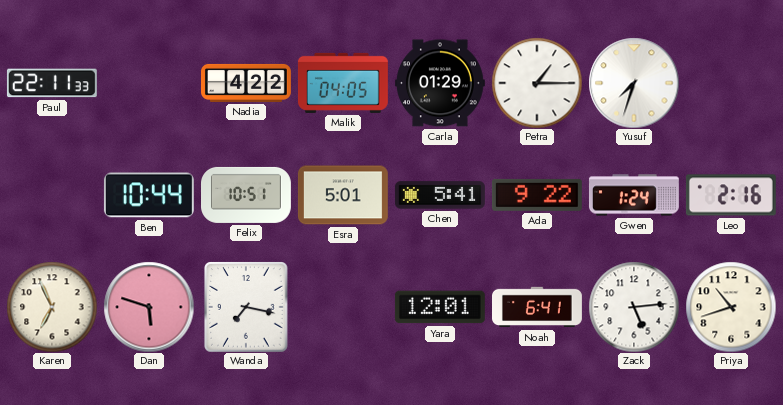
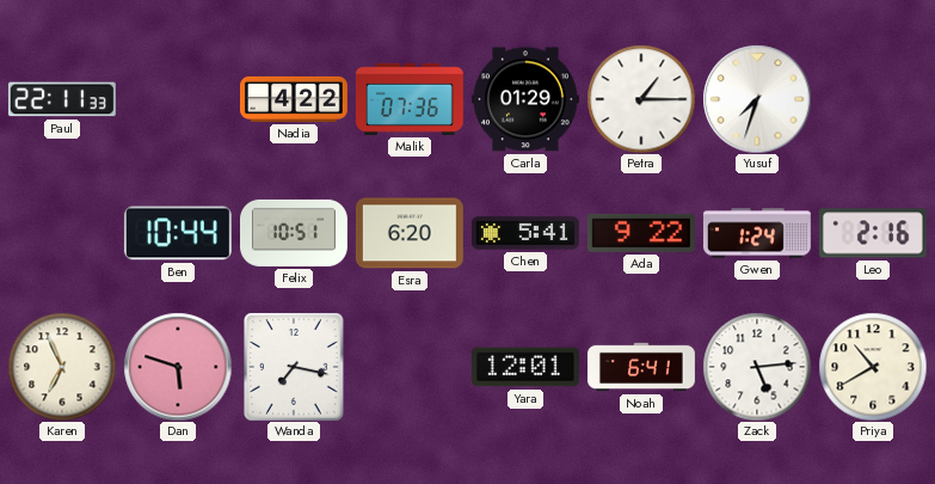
Malik: 04:05 -> 07:36
Esra: 5:01 -> 6:20
Priya: 10:42 -> 10:40
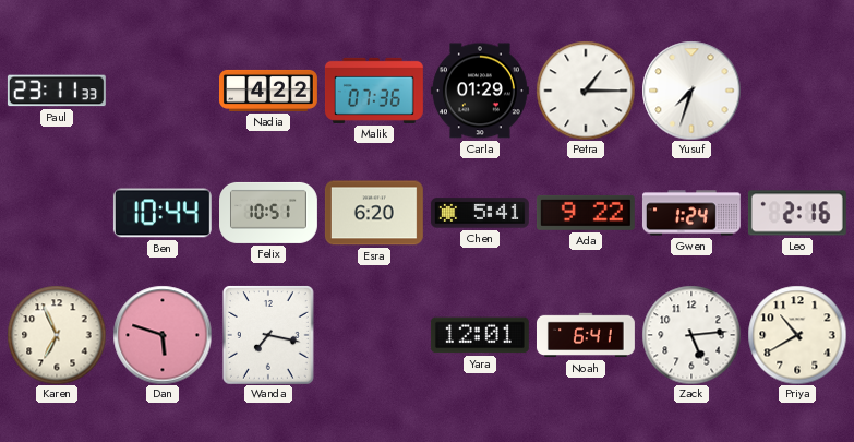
Paul: 22:11 -> 23:11
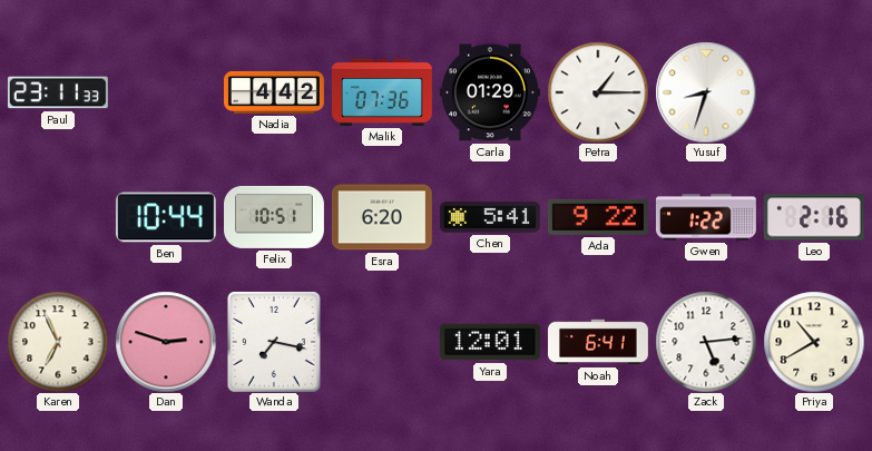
Nadia: 4:22 -> 4:42
Yusuf: 7:33 -> 8:33
Gwen: 1:24 -> 1:22
Dan: 5:48 -> 2:48
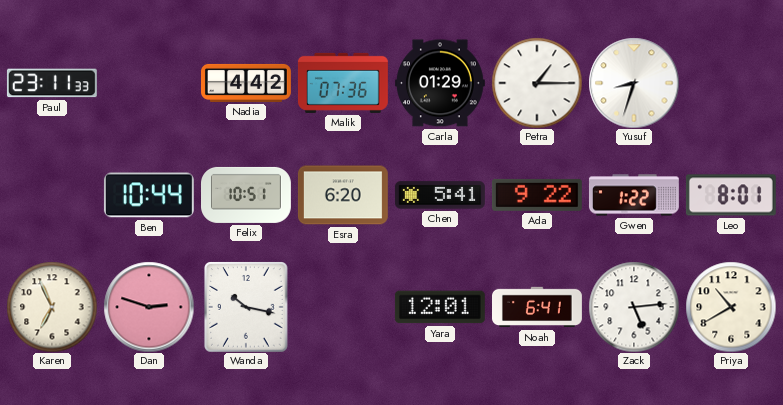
Leo: 2:16 -> 8:01
Wanda: 7:17 -> 10:17
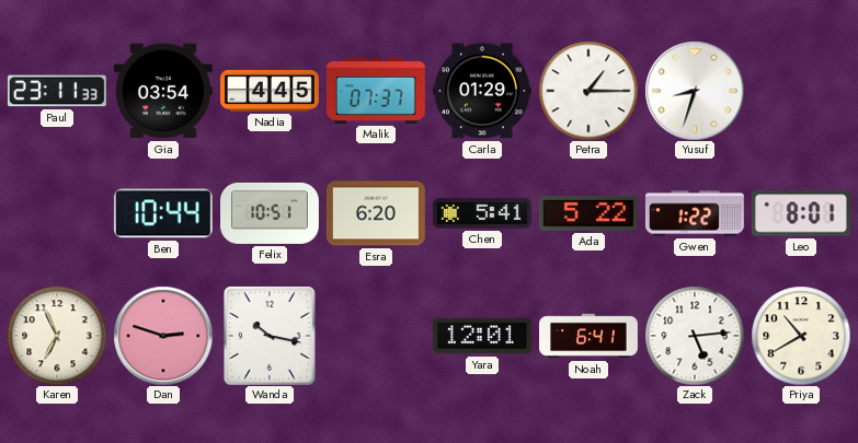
Gia: none -> 03:54
Nadia: 4:42 -> 4:45
Malik: 07:36 -> 07:37
Ada: 9:22 -> 5:22
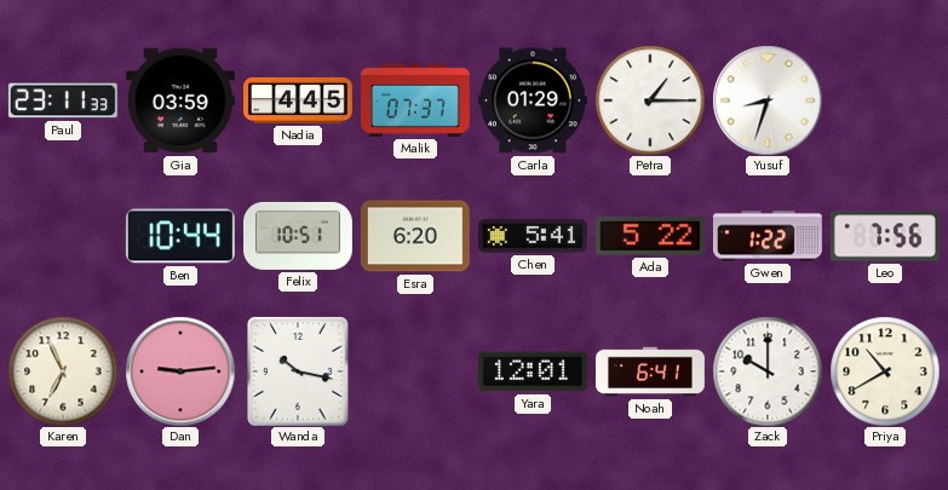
Gia: 03:54 -> 03:59
Leo: 8:01 -> 7:56
Dan: 2:48 -> 9:14
Zack: 5:14 -> 10:00
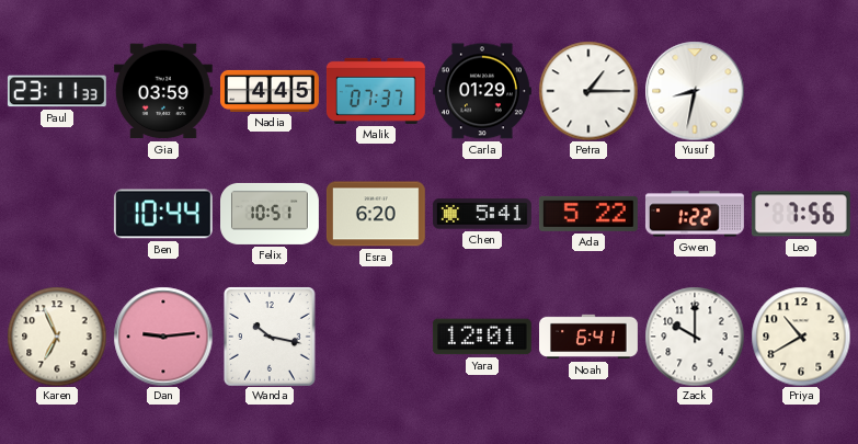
Yusuf: 8:33 -> 8:32
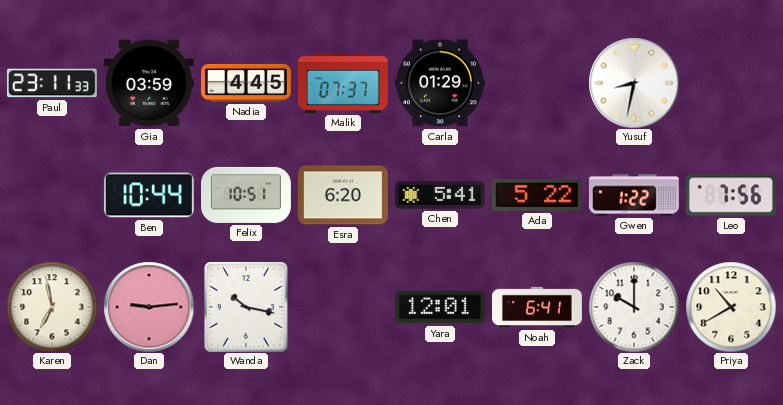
Petra: 1:15 -> none
Karen: 6:56 -> 6:58
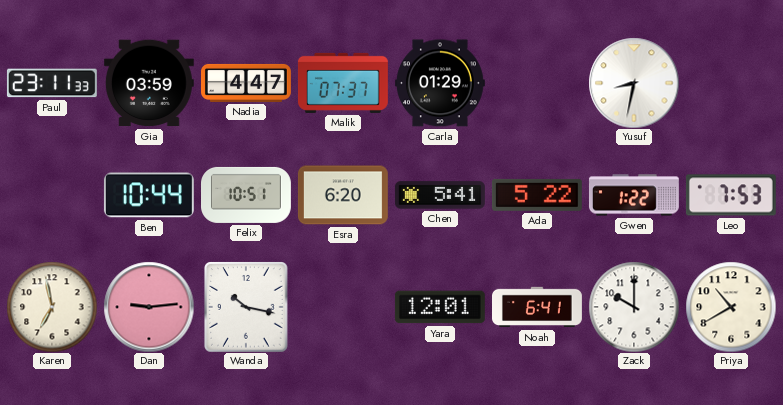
Nadia: 4:45 -> 4:47
Leo: 7:56 -> 7:53
